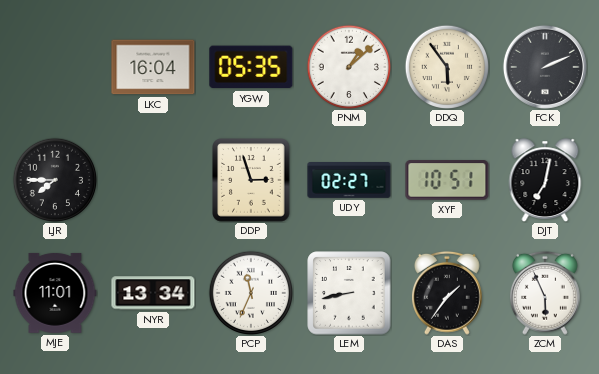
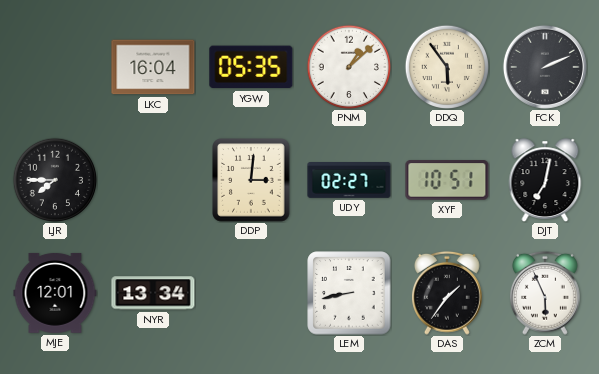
DDP: 2:57 -> 3:01
MJE: 11:01 -> 12:01
PCP: 11:34 -> none
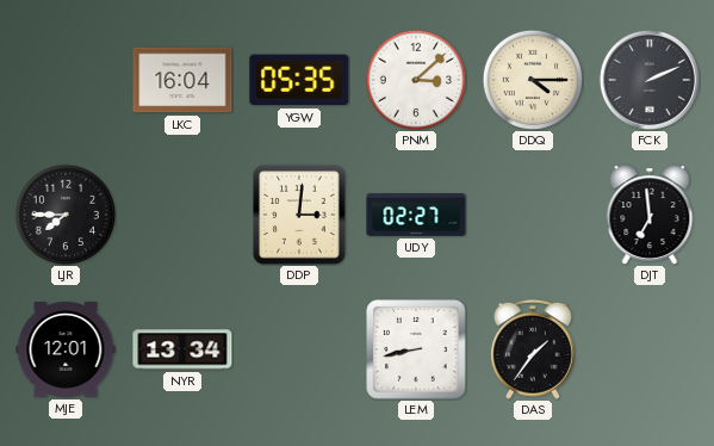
PNM: 1:08 -> 3:08
DDQ: 5:54 -> 4:15
XYF: 10:51 -> none
DJT: 7:02 -> 6:59
ZCM: 5:56 -> none
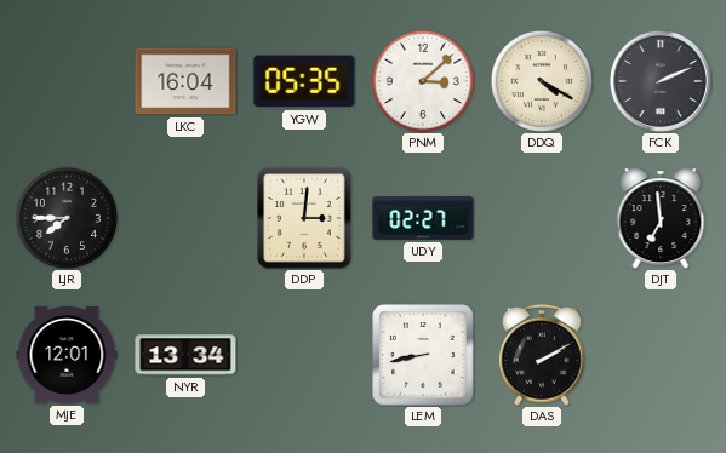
DDQ: 4:15 -> 4:20
DAS: 1:36 -> 2:10
